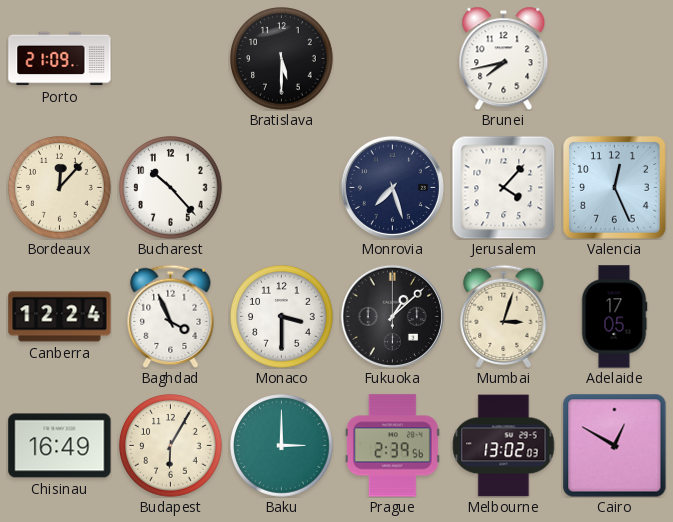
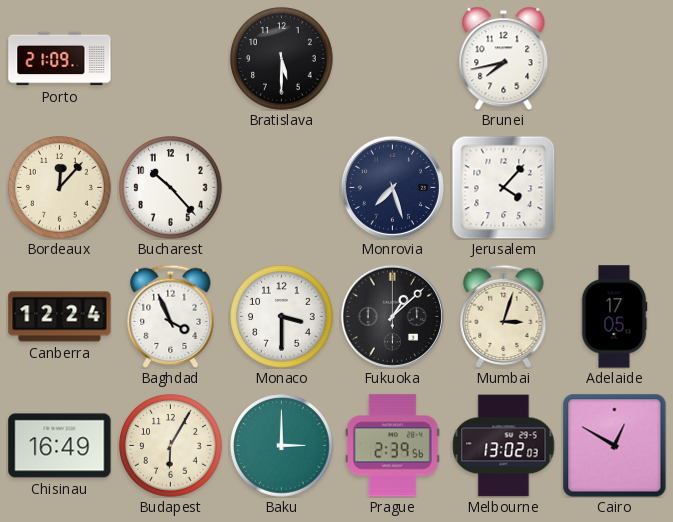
Valencia: 12:26 -> none
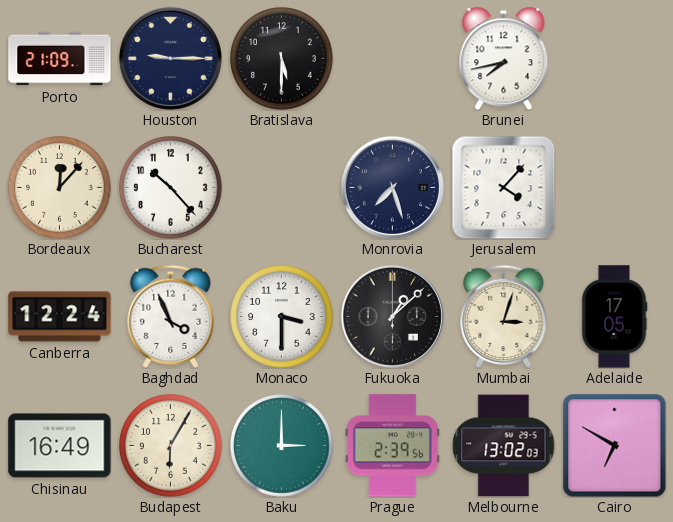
Houston: none -> 9:15
Cairo: 12:50 -> 6:50
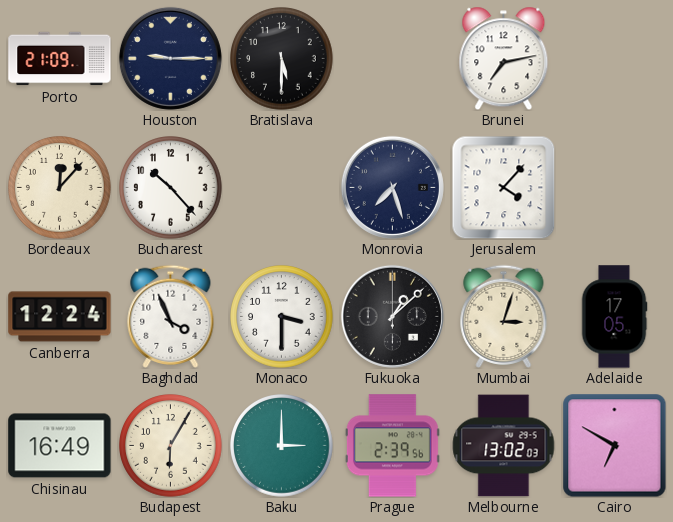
Brunei: 7:43 -> 7:13
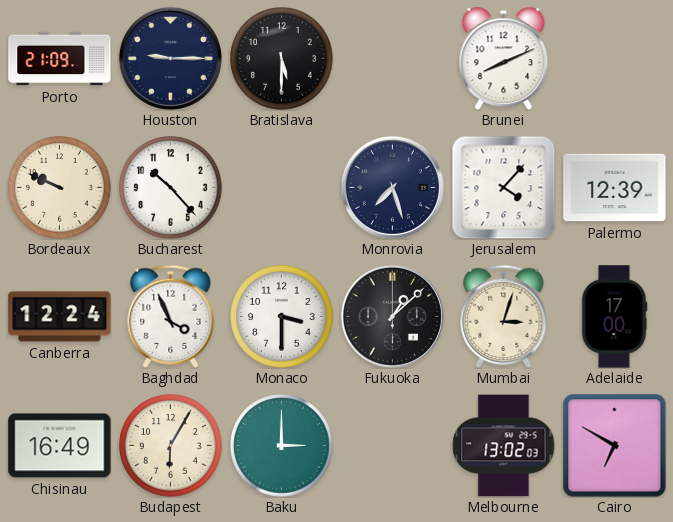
Brunei: 7:13 -> 8:11
Bordeaux: 12:07 -> 9:49
Palermo: none -> 12:39
Adelaide: 17:05 -> 17:00
Prague: 2:39 -> none
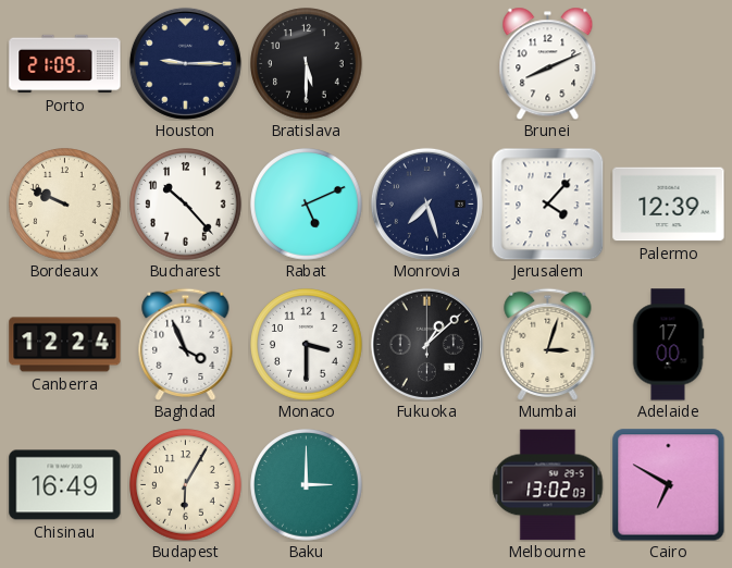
Rabat: none -> 5:11
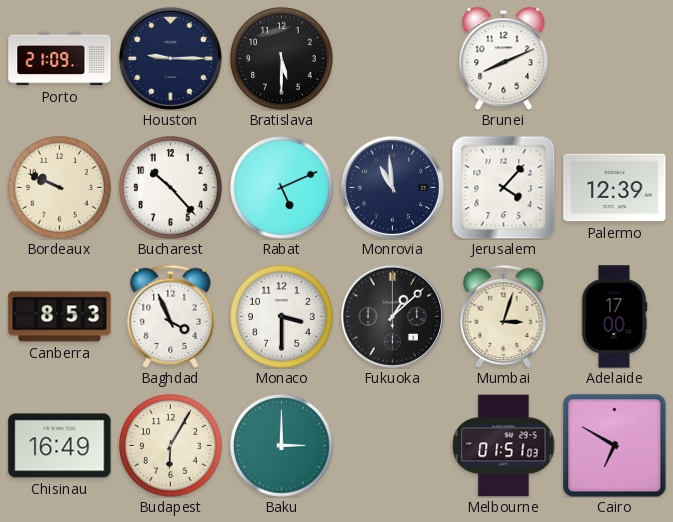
Monrovia: 7:27 -> 10:59
Canberra: 12:24 -> 8:53
Melbourne: 13:02 -> 01:51
